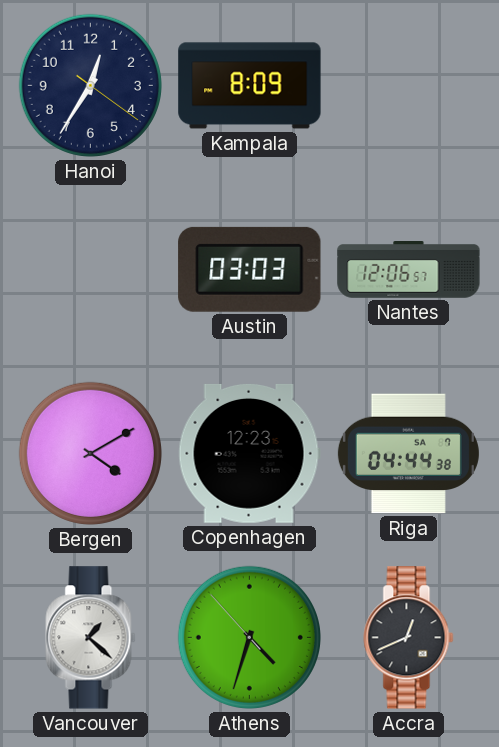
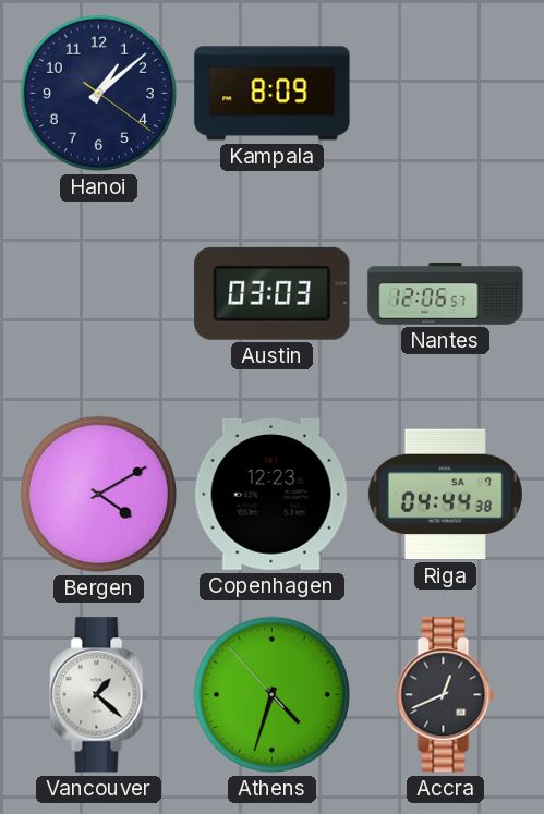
Hanoi: 12:35 -> 1:08
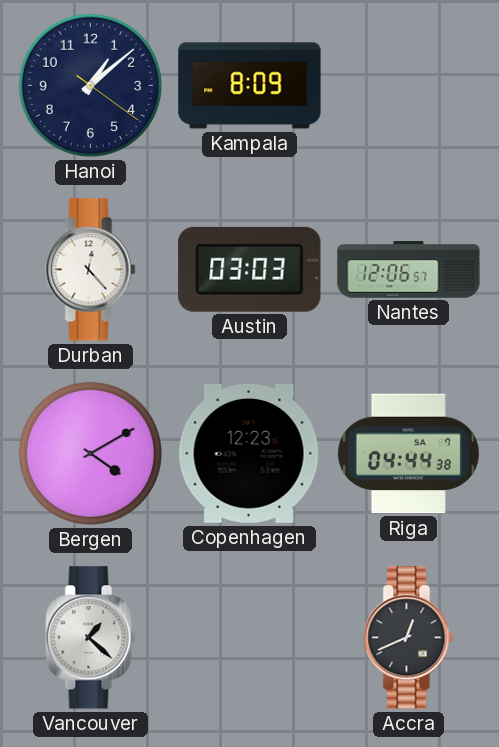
Durban: none -> 12:23
Athens: 4:32 -> none
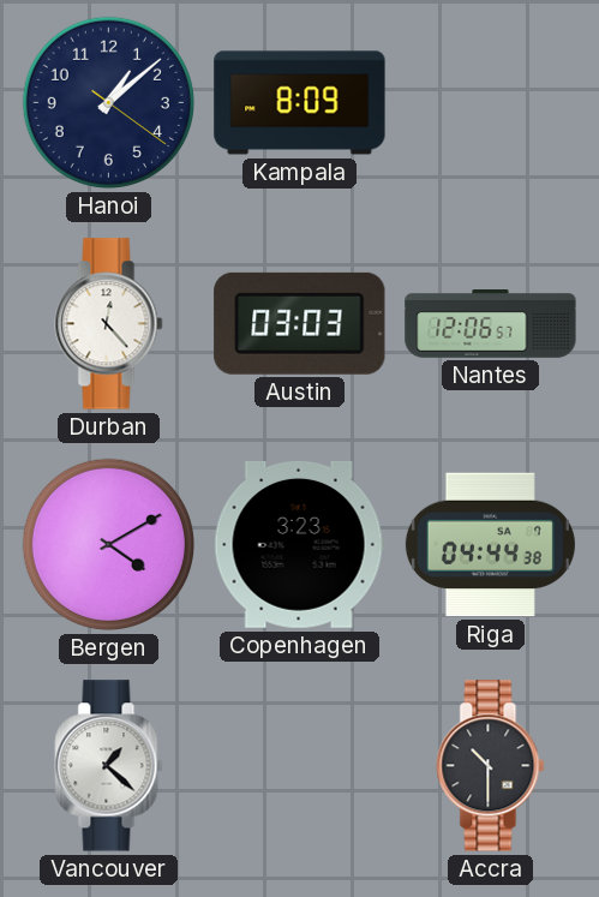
Copenhagen: 12:23 -> 3:23
Accra: 12:41 -> 10:30
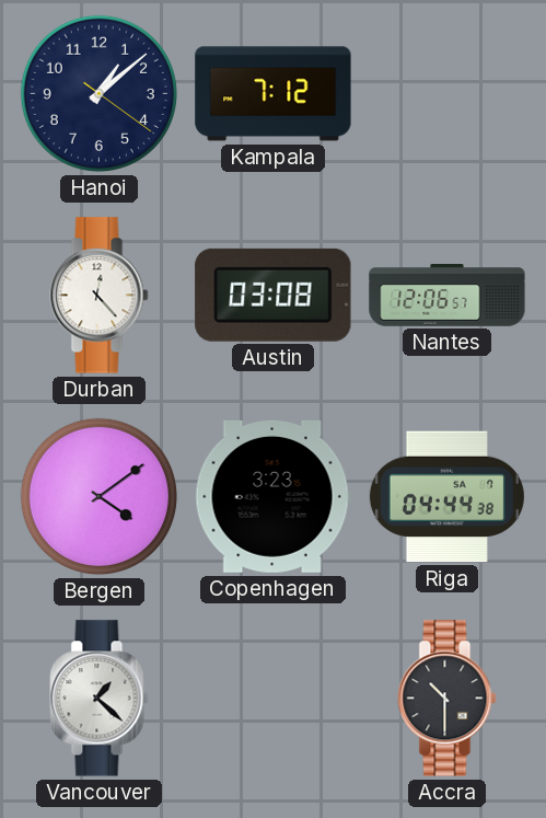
Kampala: 8:09 -> 7:12
Austin: 03:03 -> 03:08
Bergen: 4:10 -> 4:09
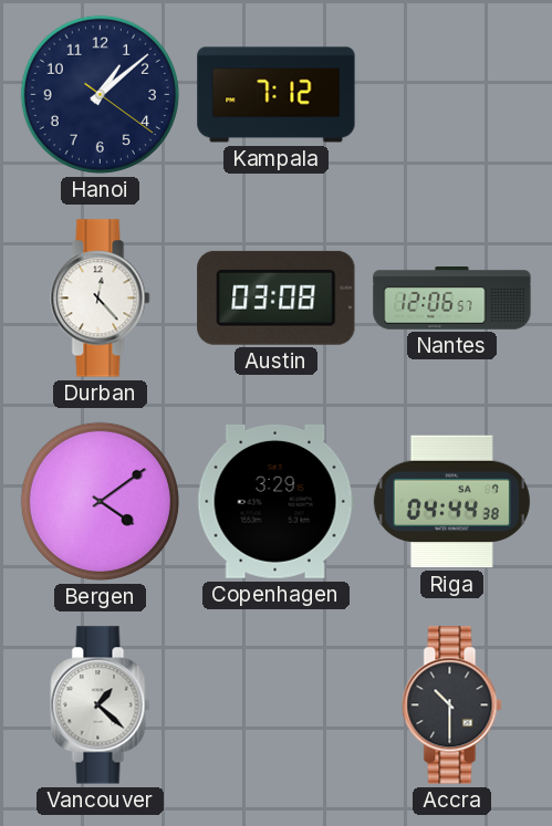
Copenhagen: 3:23 -> 3:29
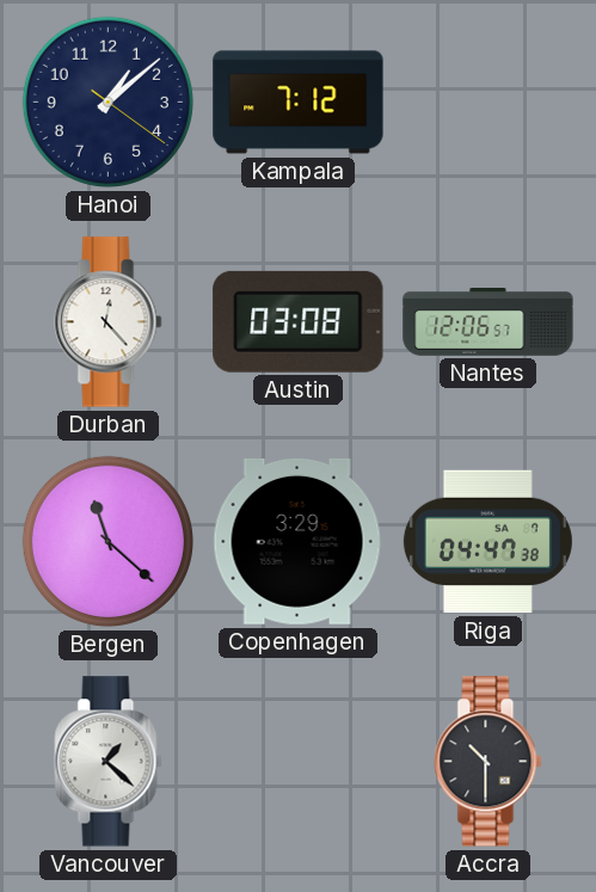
Bergen: 4:09 -> 11:22
Riga: 04:44 -> 04:47
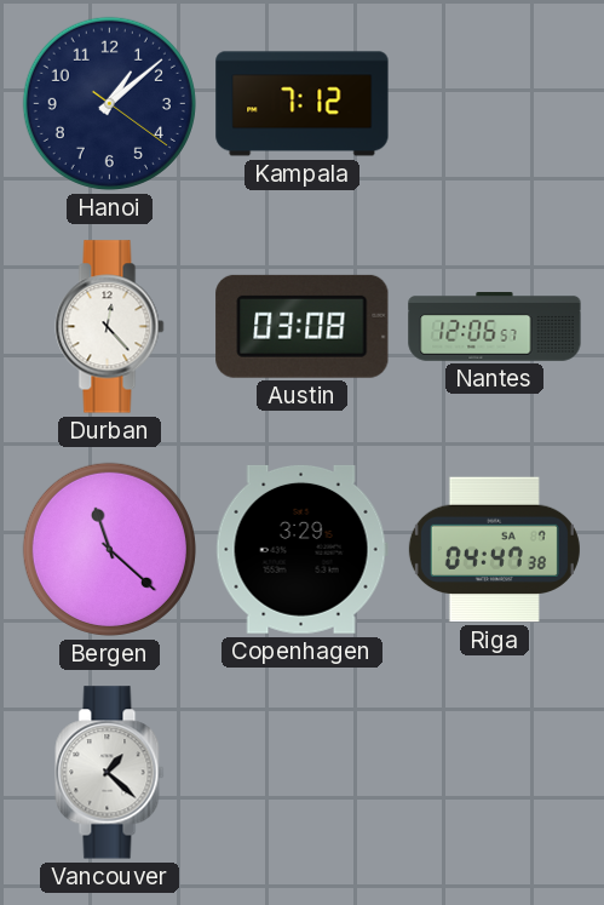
Accra: 10:30 -> none
